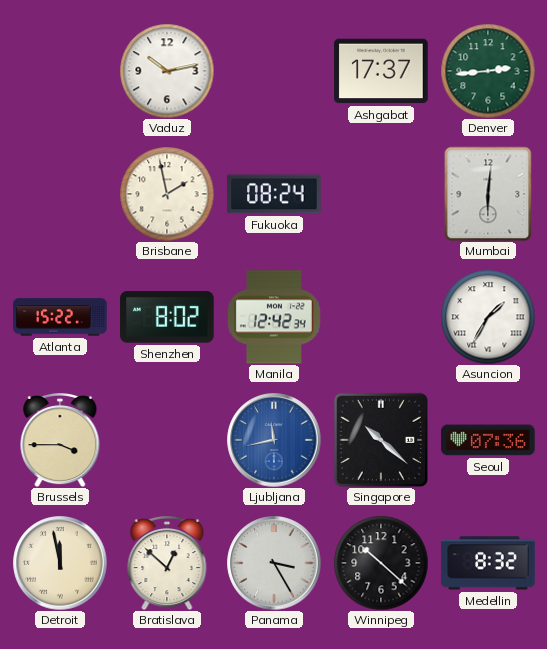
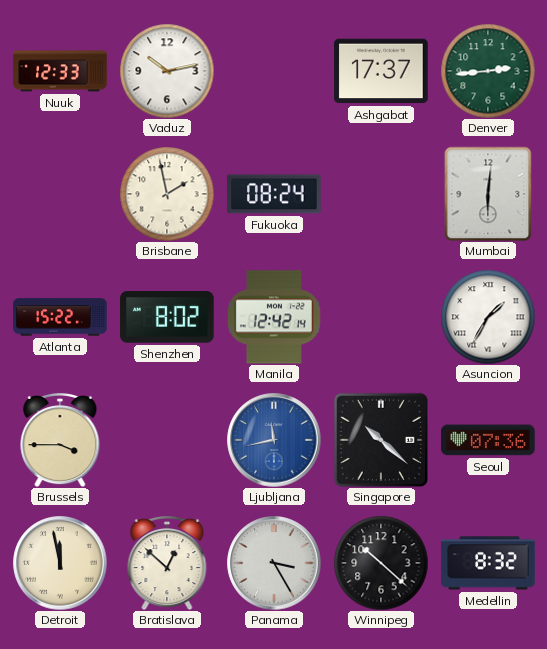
Nuuk: none -> 12:33
Manila: 12:42:34 -> 12:42:14
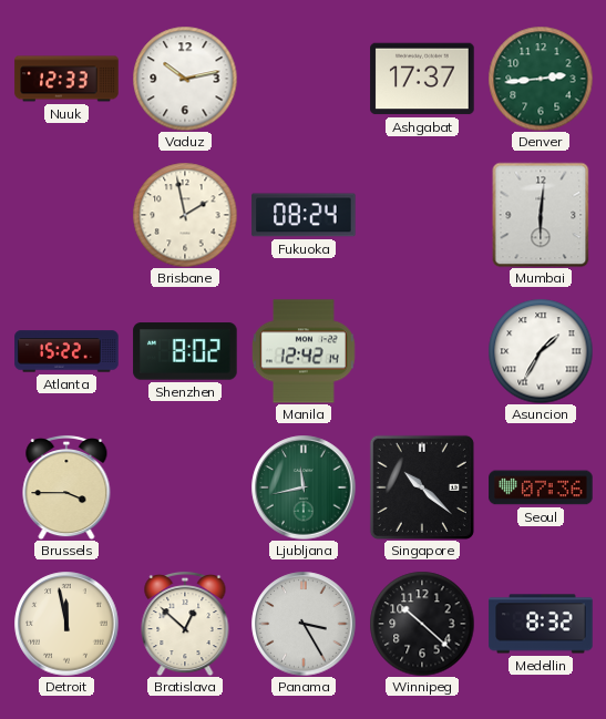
Ljubljana dial: blue -> green
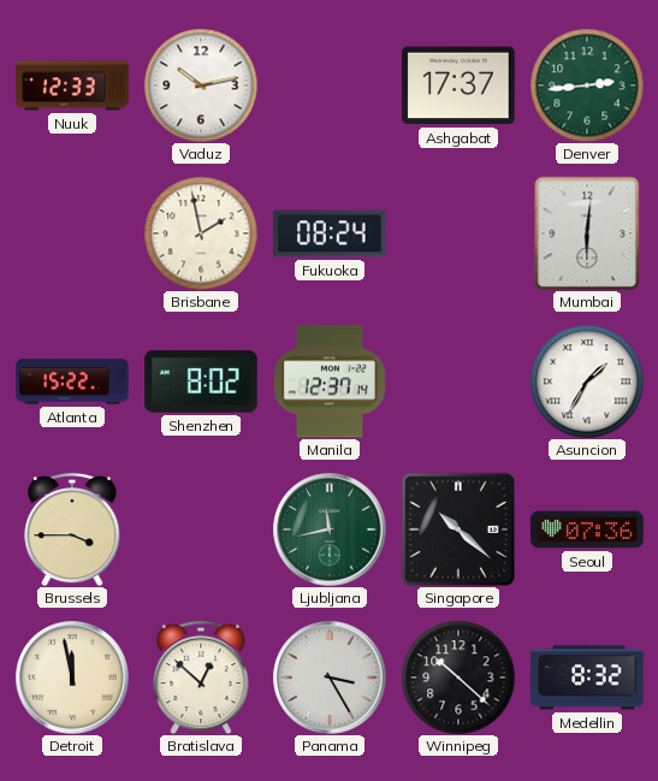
Manila: 12:42 -> 12:37
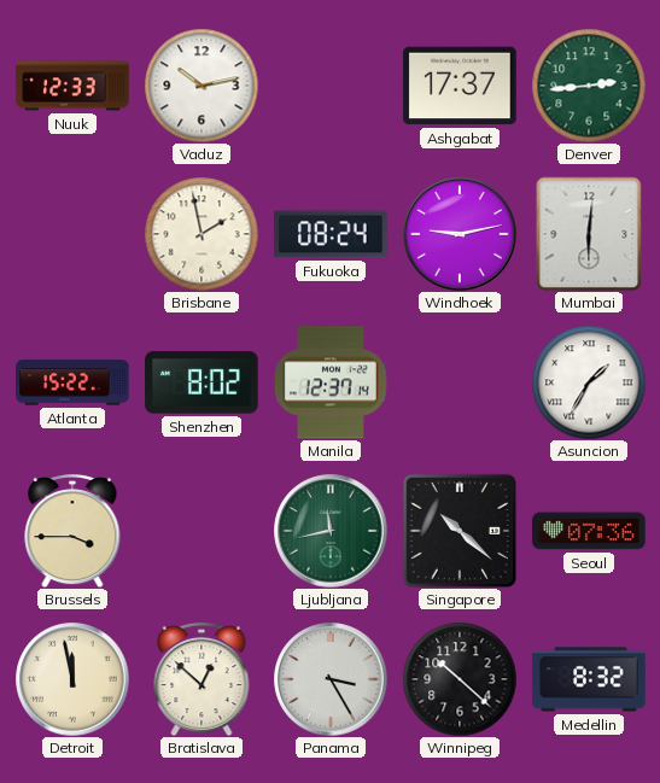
Windhoek: none -> 9:13
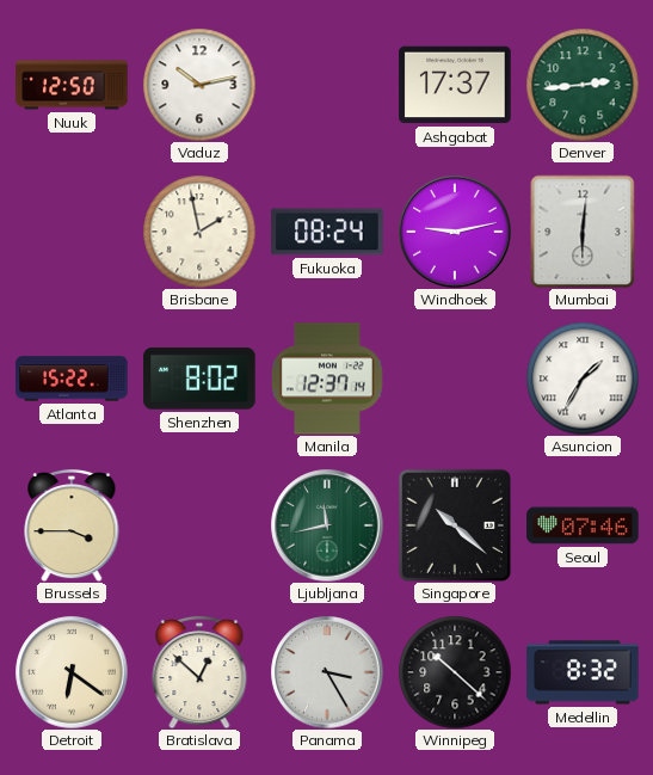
Nuuk: 12:33 -> 12:50
Seoul: 07:36 -> 07:46
Detroit: 11:58 -> 6:21
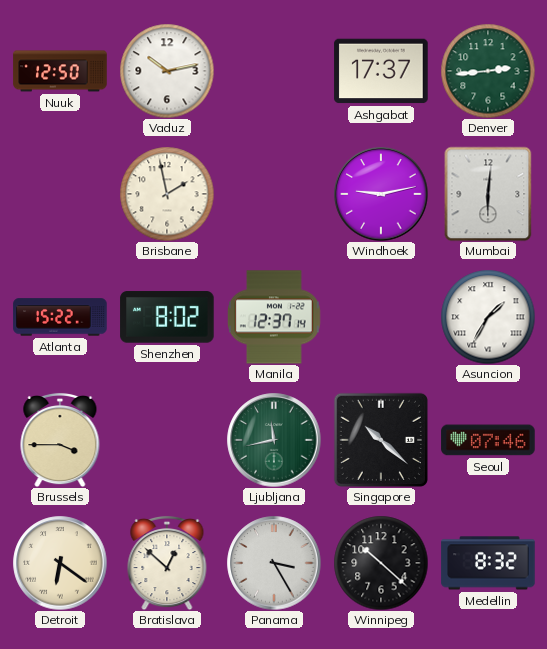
Fukuoka: 08:24 -> none
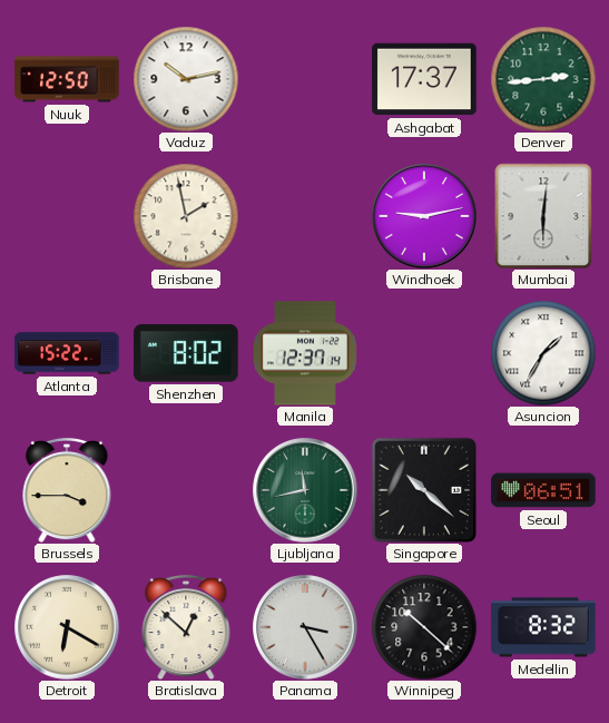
Seoul: 07:46 -> 06:51
Detroit: 6:21 -> 6:20
